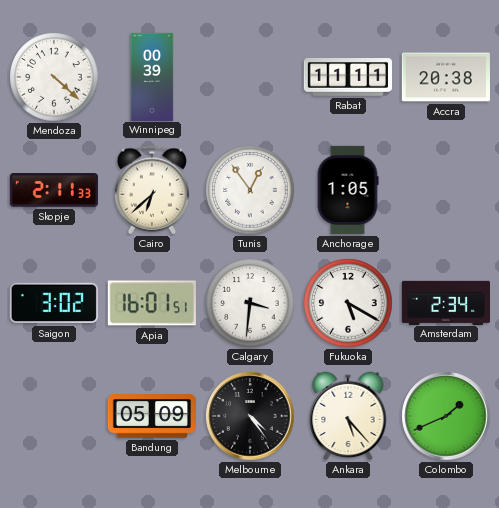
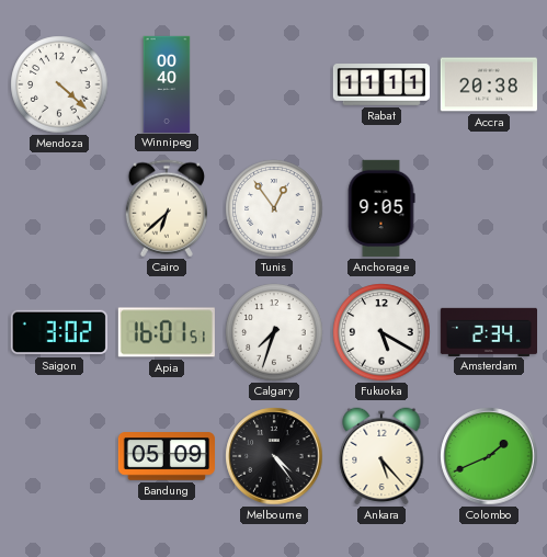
Winnipeg: 00:39 -> 00:40
Skopje: 2:11 -> none
Anchorage: 1:05 -> 9:05
Calgary: 3:31 -> 7:33
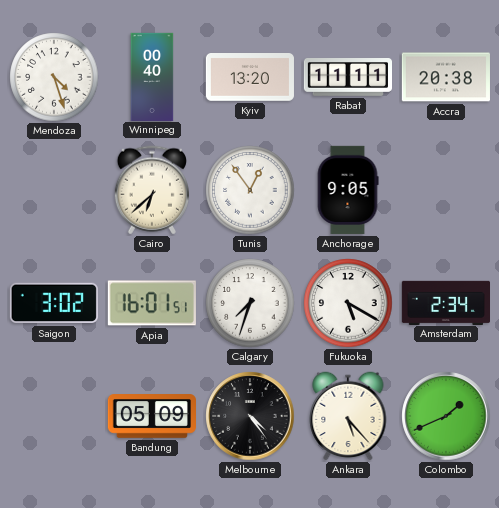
Mendoza: 4:22 -> 4:27
Kyiv: none -> 13:20
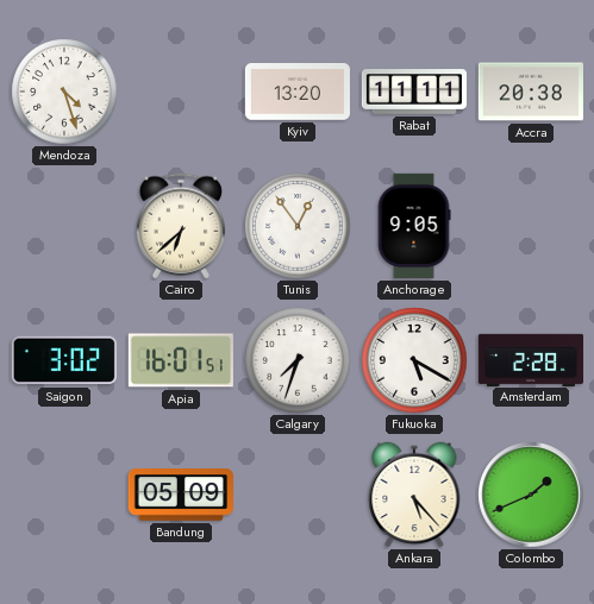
Winnipeg: 00:40 -> none
Amsterdam: 2:34 -> 2:28
Melbourne: 4:24 -> none
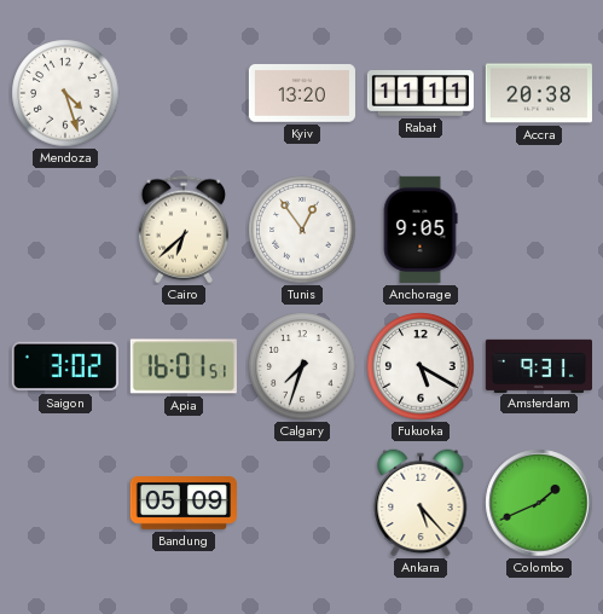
Amsterdam: 2:28 -> 9:31
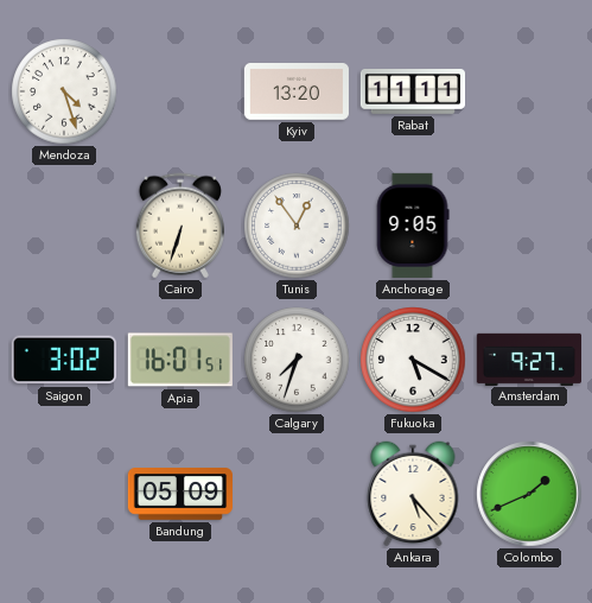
Accra: 20:38 -> none
Cairo: 6:38 -> 6:33
Amsterdam: 9:31 -> 9:27
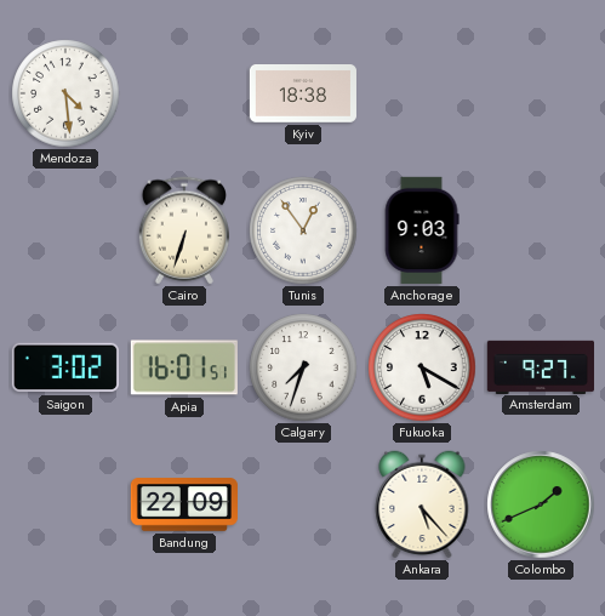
Mendoza: 4:27 -> 4:29
Kyiv: 13:20 -> 18:38
Rabat: 11:11 -> none
Anchorage: 9:05 -> 9:03
Bandung: 05:09 -> 22:09
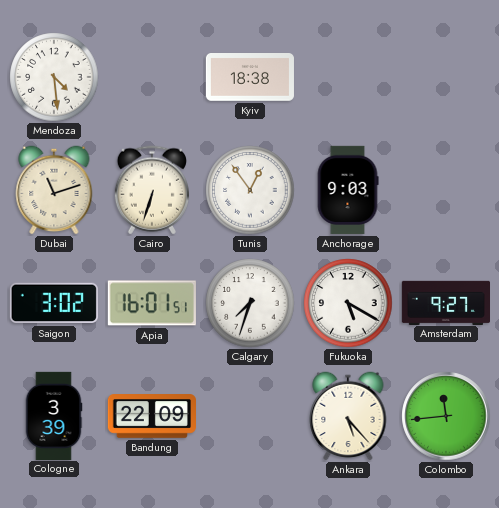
Dubai: none -> 11:12
Cologne: none -> 3:39
Colombo: 1:41 -> 11:44
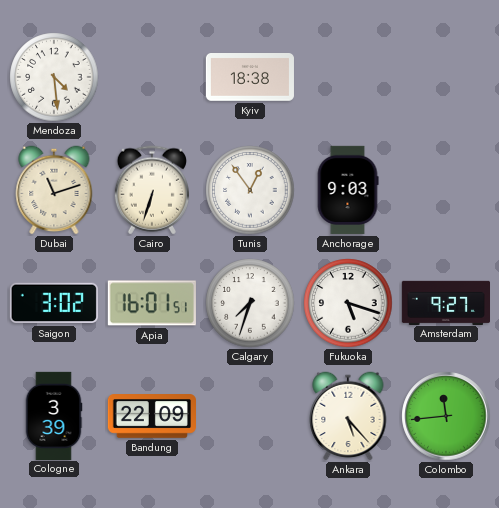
Fukuoka: 5:20 -> 5:18
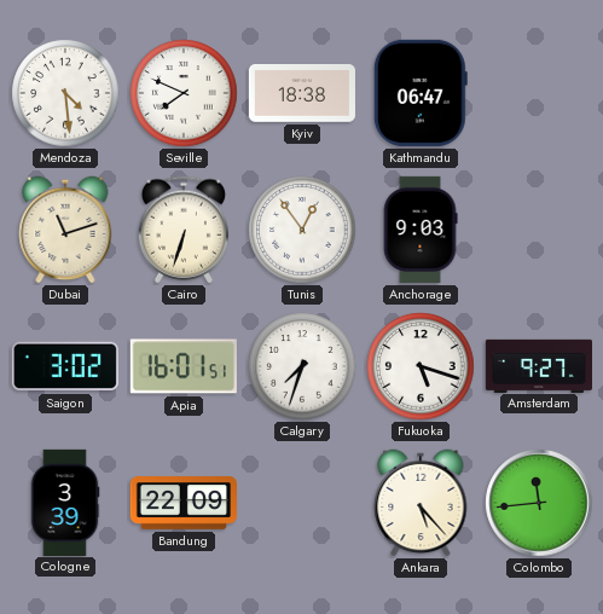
Seville: none -> 7:49
Kathmandu: none -> 06:47
